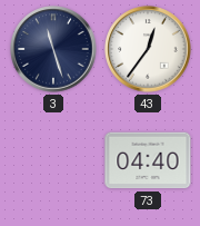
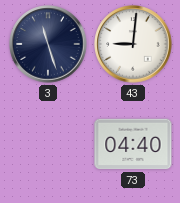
43: 12:36 -> 9:01
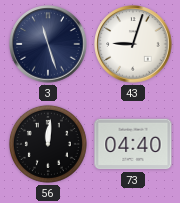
43: 9:01 -> 9:03
56: none -> 12:01
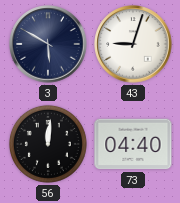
3: 11:27 -> 5:50
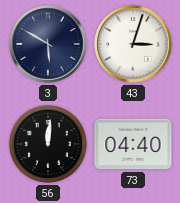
43: 9:03 -> 3:03
